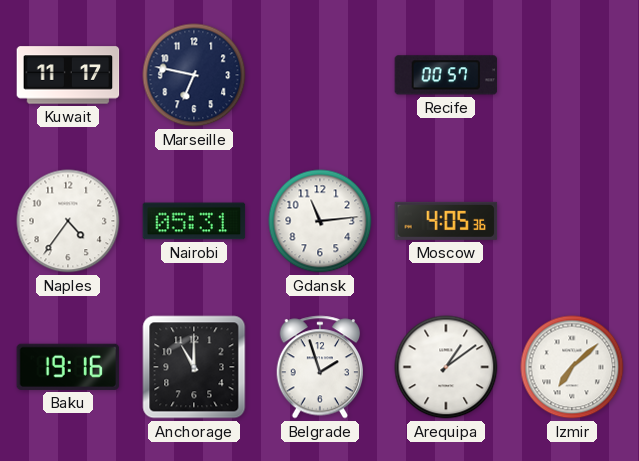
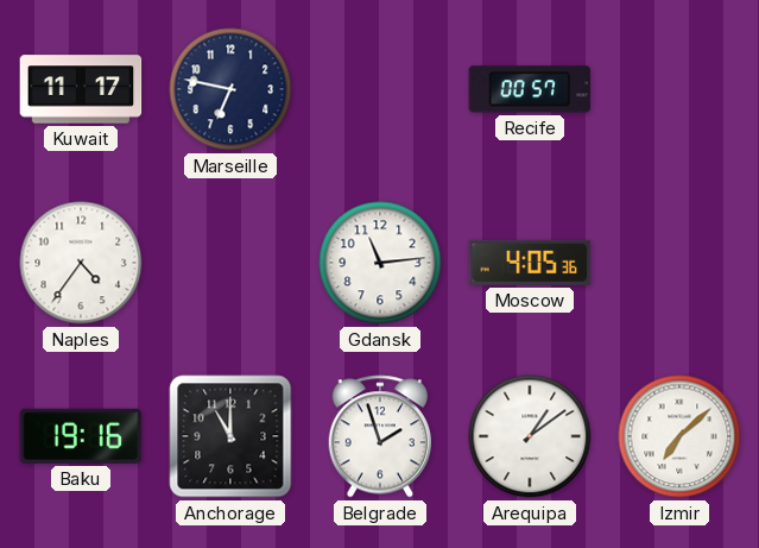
Nairobi: 05:31 -> none
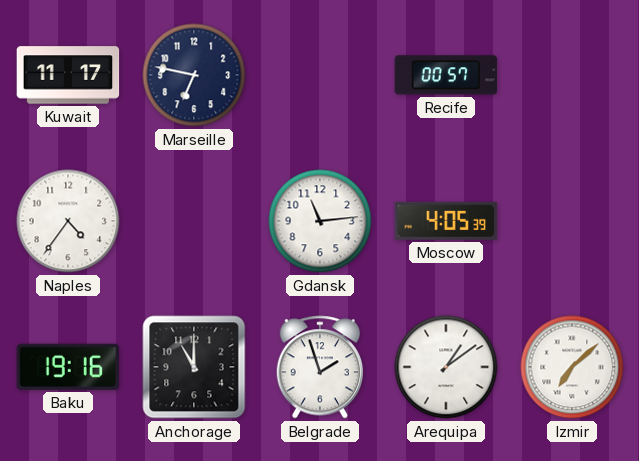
Moscow: 4:05:36 -> 4:05:39
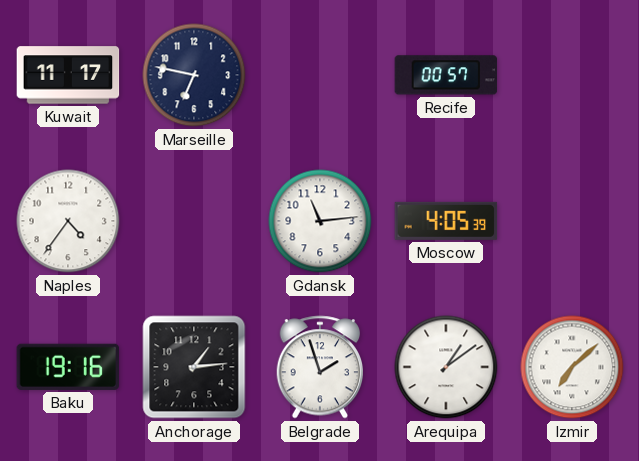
Anchorage: 11:00 -> 1:14
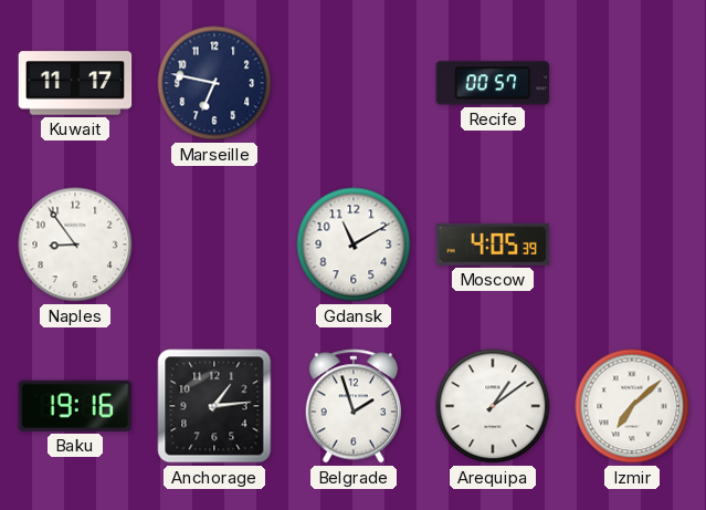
Naples: 4:36 -> 8:54
Gdansk: 11:14 -> 11:10
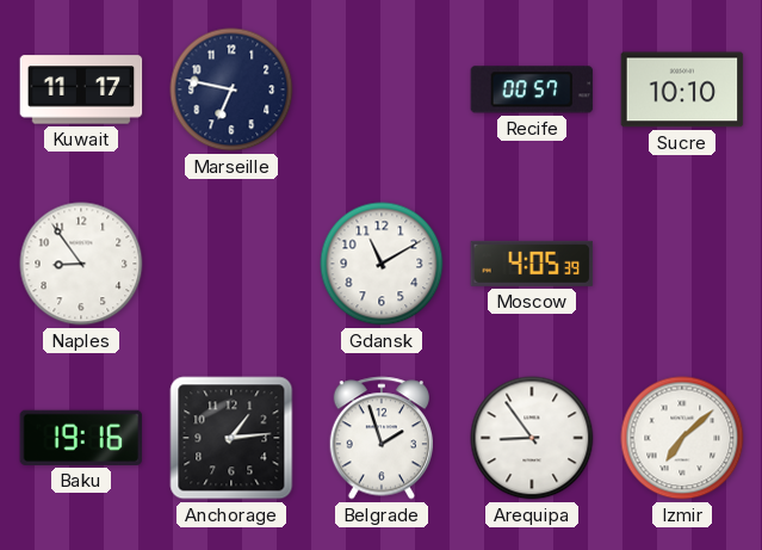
Sucre: none -> 10:10
Arequipa: 1:09 -> 8:54
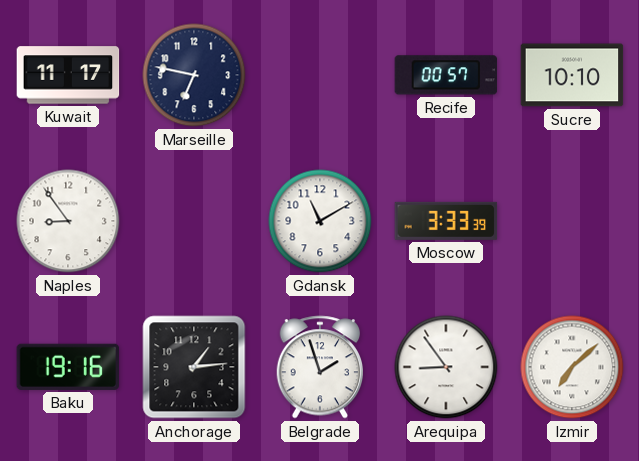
Moscow: 4:05 -> 3:33
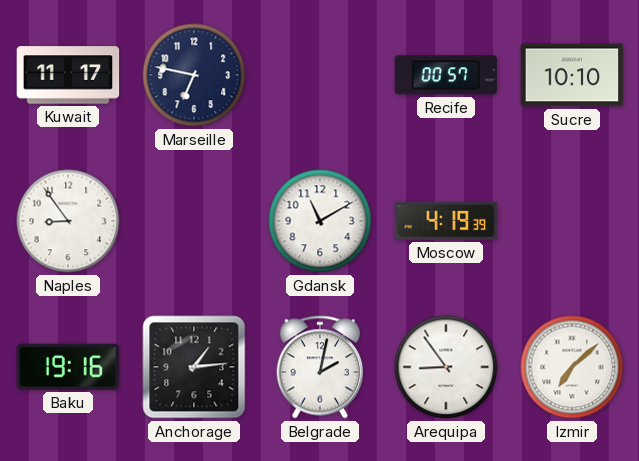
Moscow: 3:33 -> 4:19
Belgrade: 1:57 -> 2:02
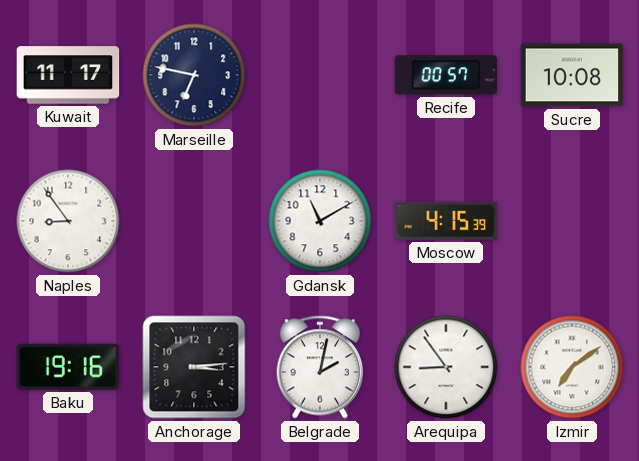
Sucre: 10:10 -> 10:08
Moscow: 4:19 -> 4:15
Anchorage: 1:14 -> 3:14
Izmir: 7:08 -> 7:09
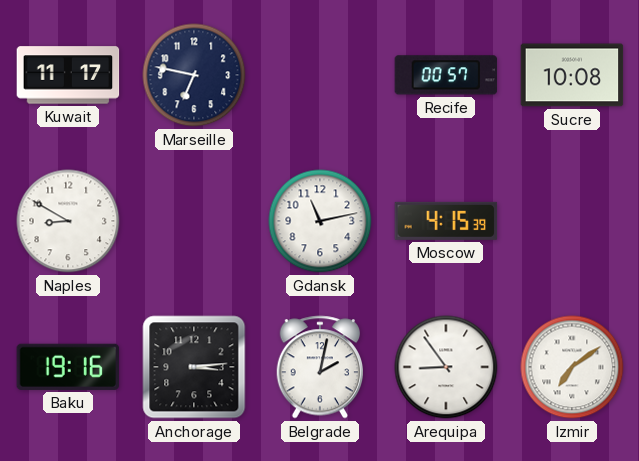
Naples: 8:54 -> 8:50
Gdansk: 11:10 -> 11:13
